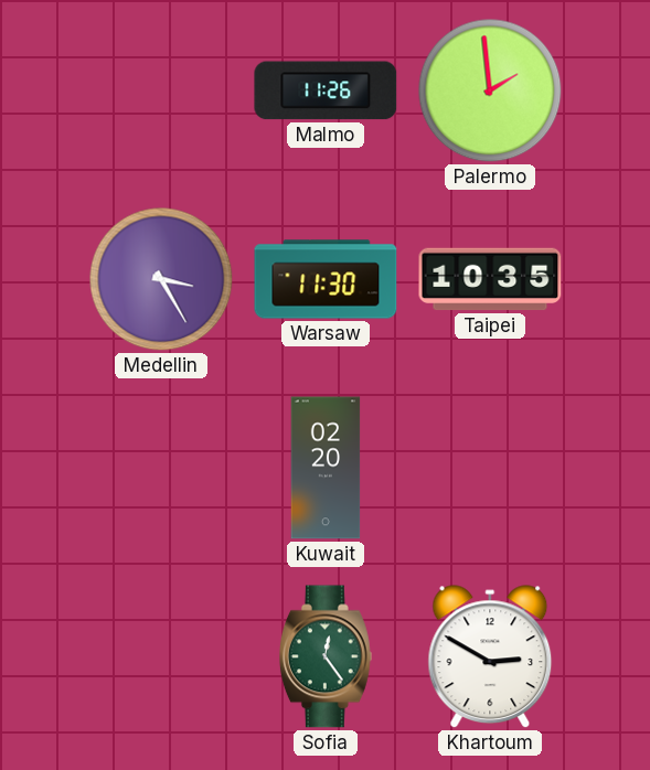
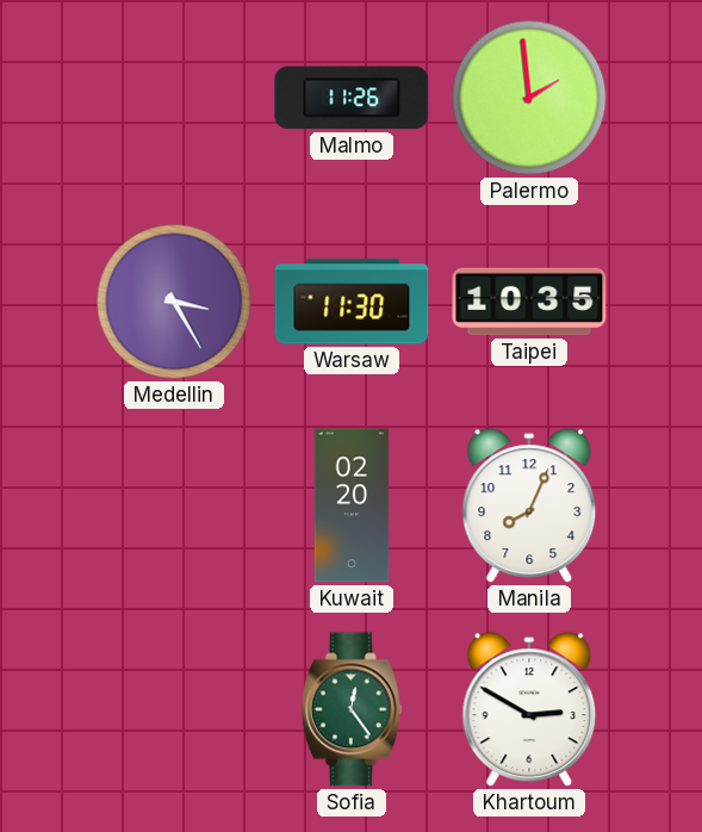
Manila: none -> 8:04
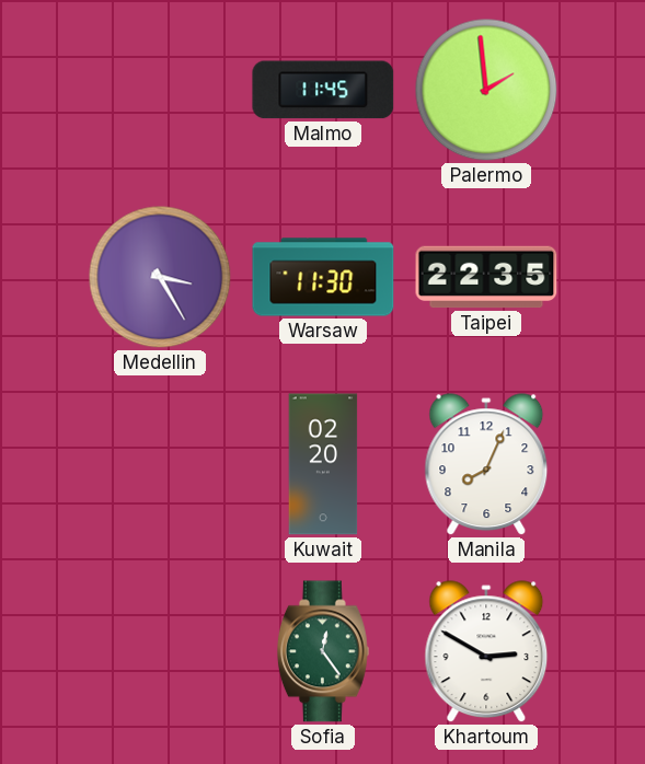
Malmo: 11:26 -> 11:45
Taipei: 10:35 -> 22:35
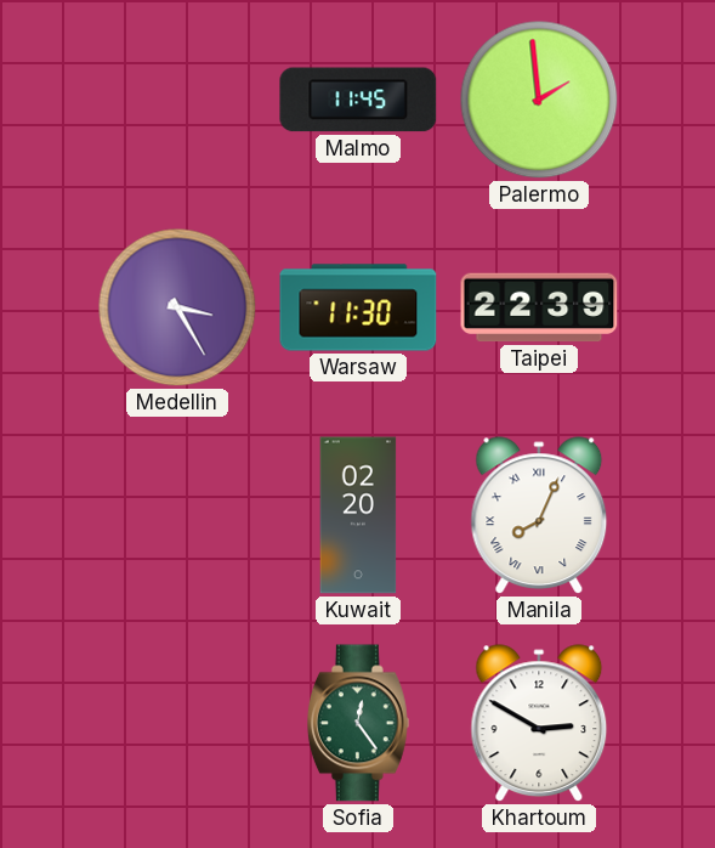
Taipei: 22:35 -> 22:39
Manila numerals: Arabic -> Roman
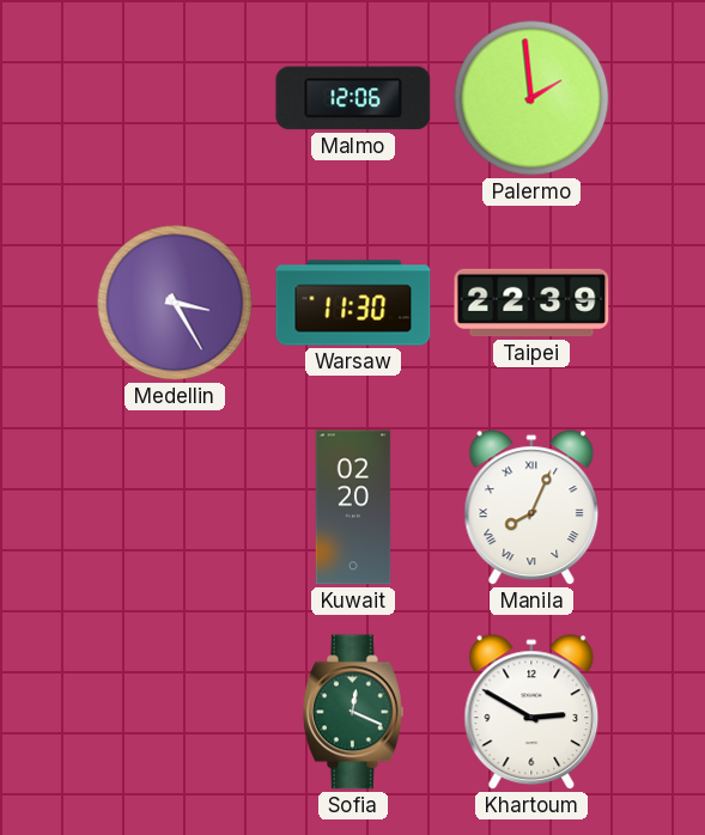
Malmo: 11:45 -> 12:06
Sofia: 12:24 -> 12:19
